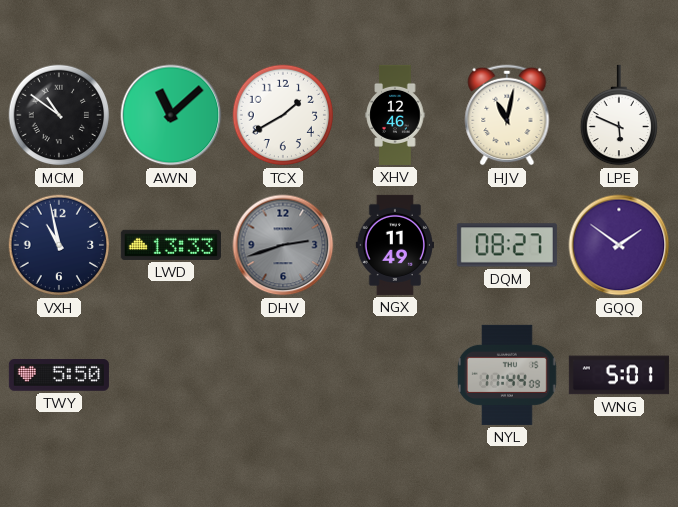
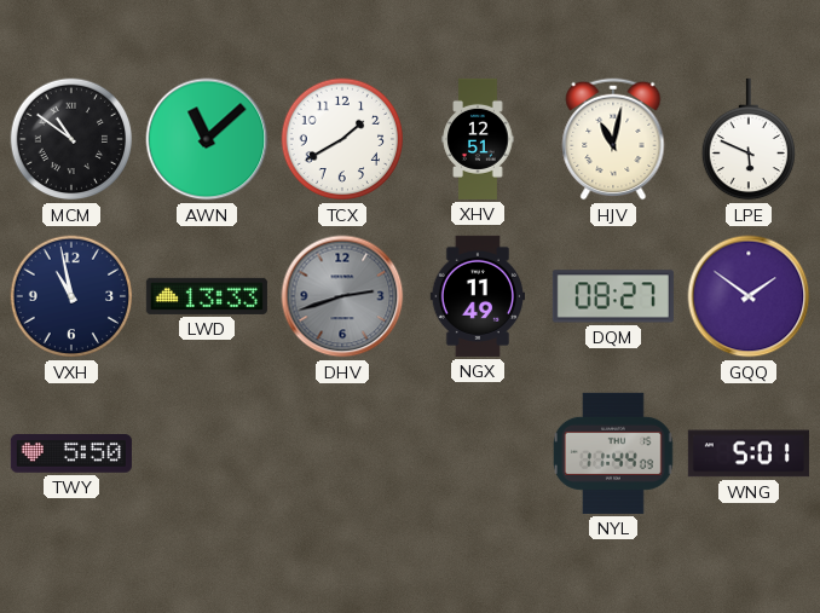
XHV: 12:46 -> 12:51
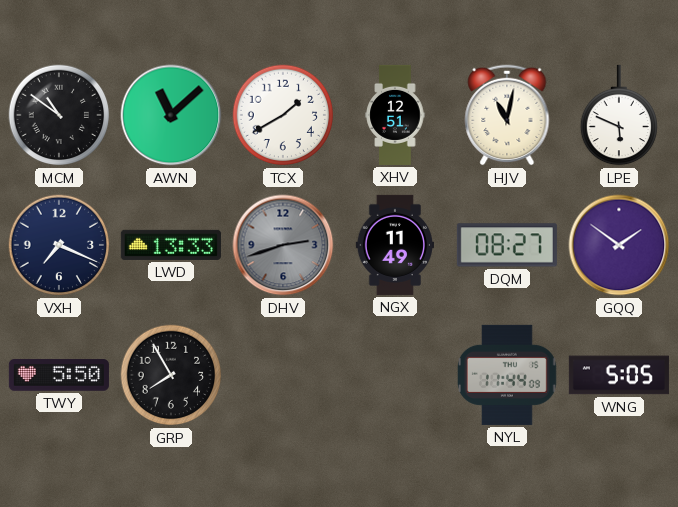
VXH: 10:58 -> 7:19
GRP: none -> 7:55
WNG: 5:01 -> 5:05
